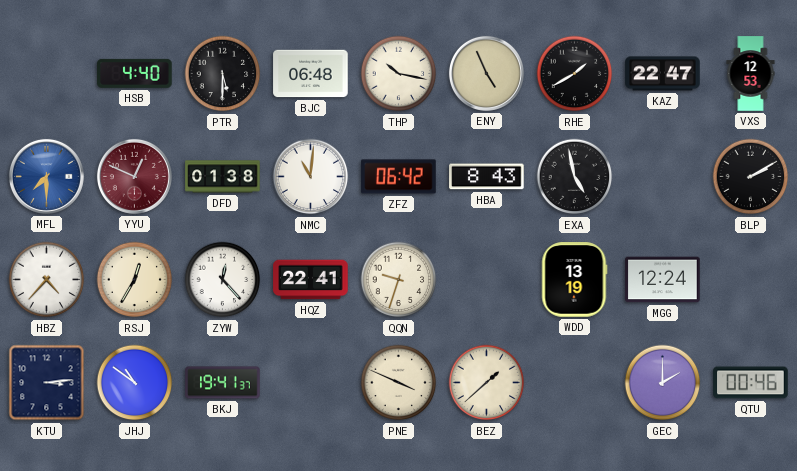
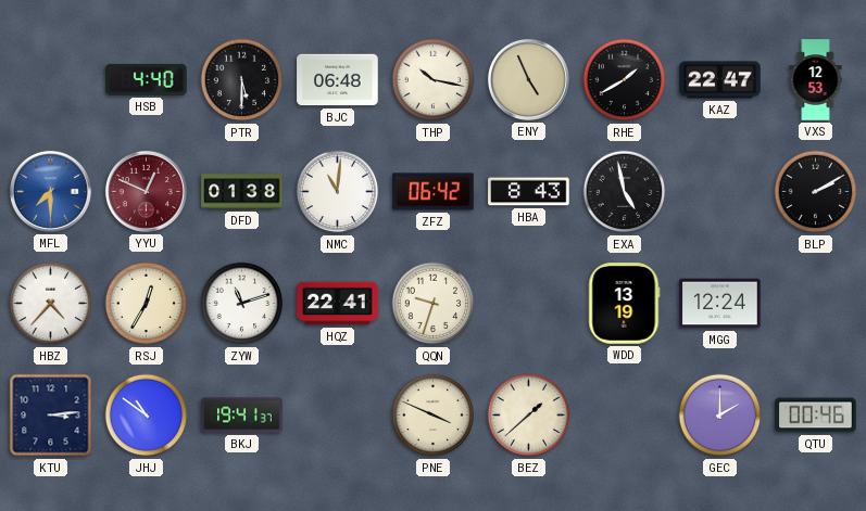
ZYW: 12:23 -> 11:12
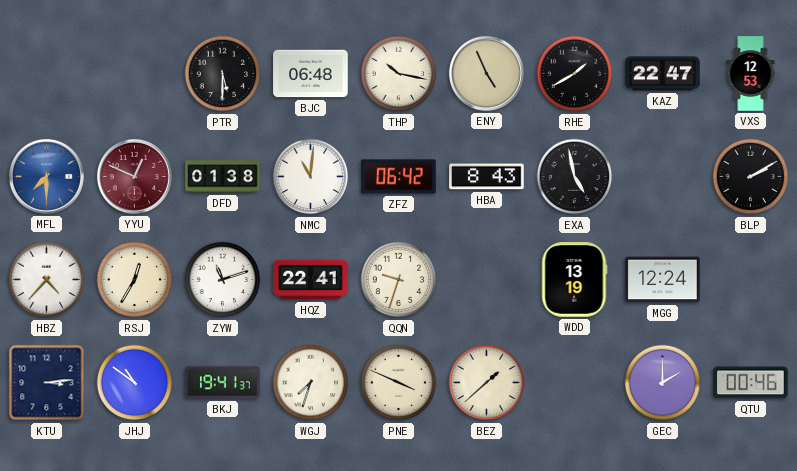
HSB: 4:40 -> none
WGJ: none -> 7:33
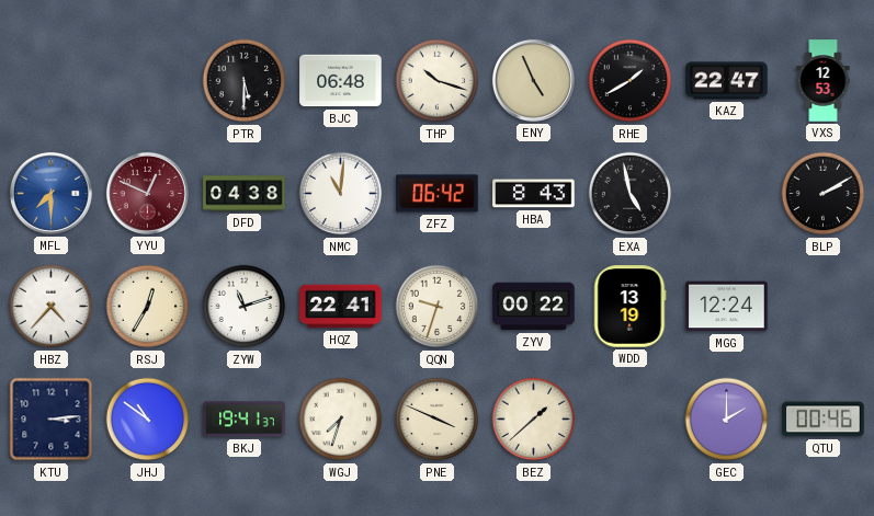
THP: 10:17 -> 10:18
DFD: 01:38 -> 04:38
ZYV: none -> 00:22
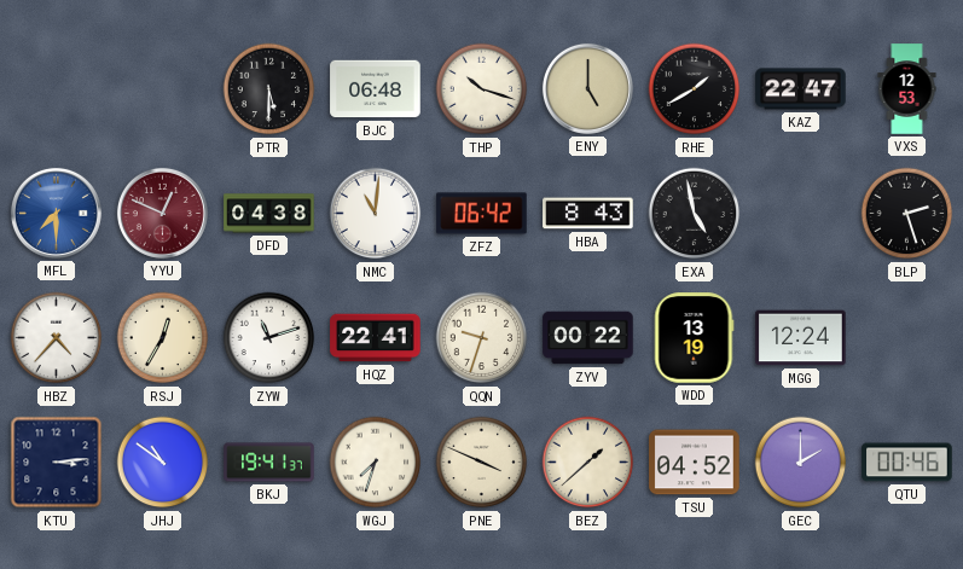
ENY: 4:56 -> 5:00
BLP: 2:10 -> 2:27
TSU: none -> 04:52
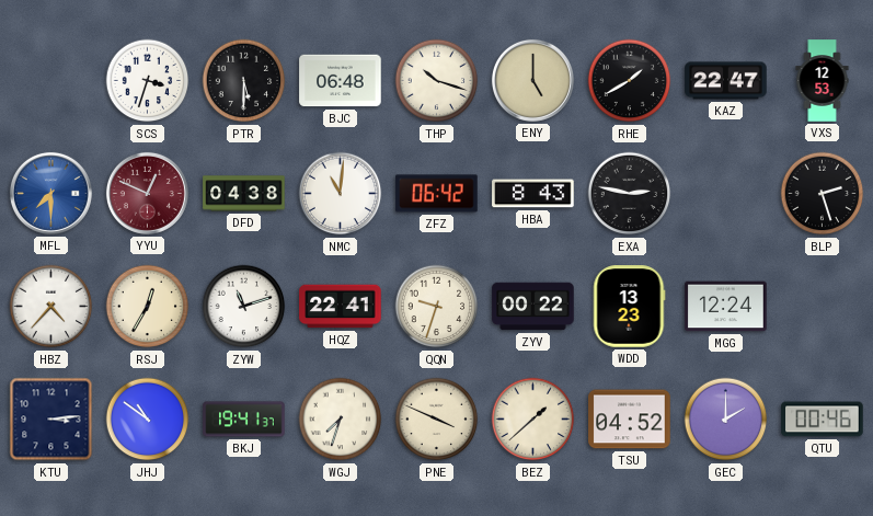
SCS: none -> 3:33
EXA: 4:58 -> 2:47
WDD: 13:19 -> 13:23
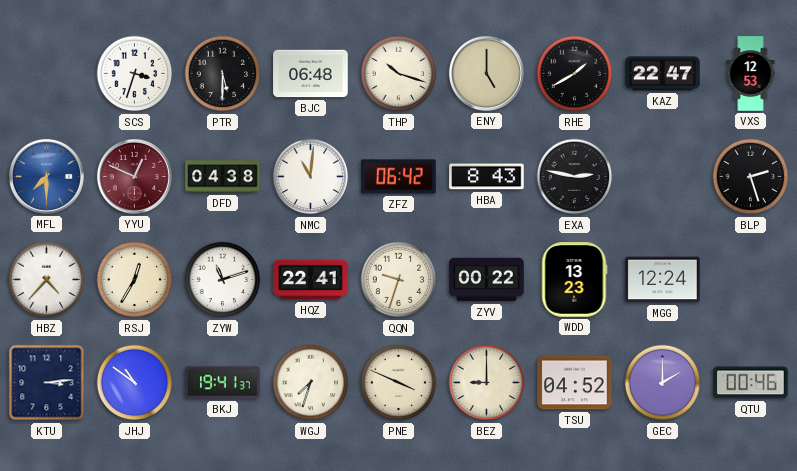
BEZ: 1:38 -> 9:00
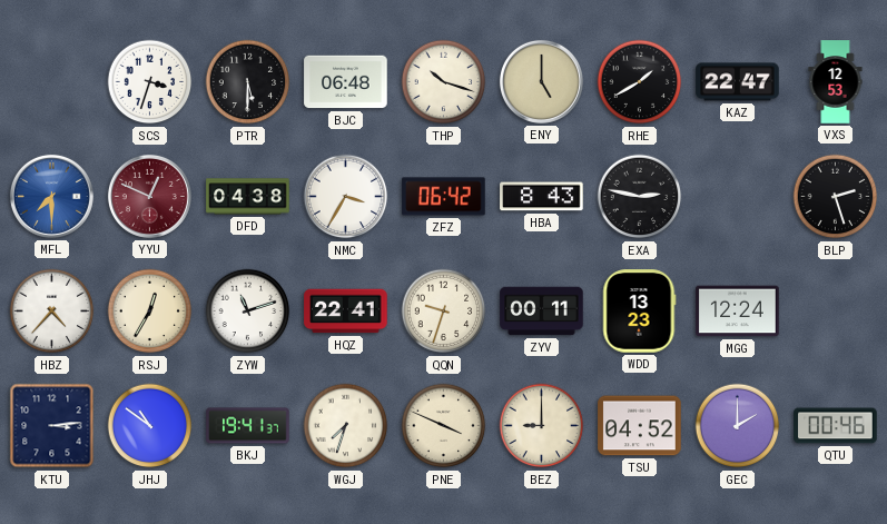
NMC: 11:01 -> 3:35
ZYV: 00:22 -> 00:11
